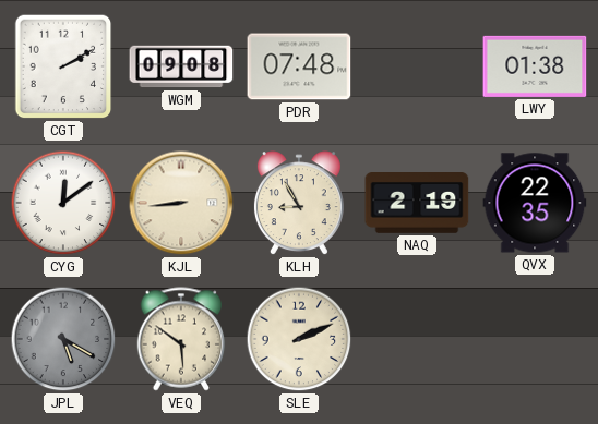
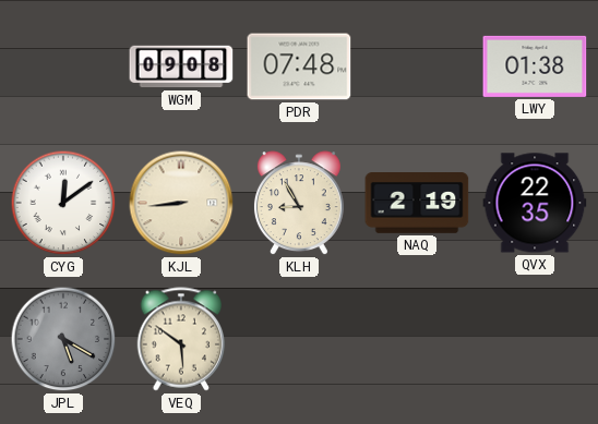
CGT: 2:10 -> none
SLE: 2:11 -> none
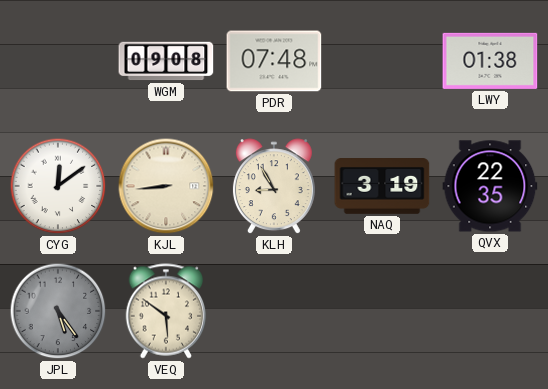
NAQ: 2:19 -> 3:19
JPL: 5:20 -> 5:24
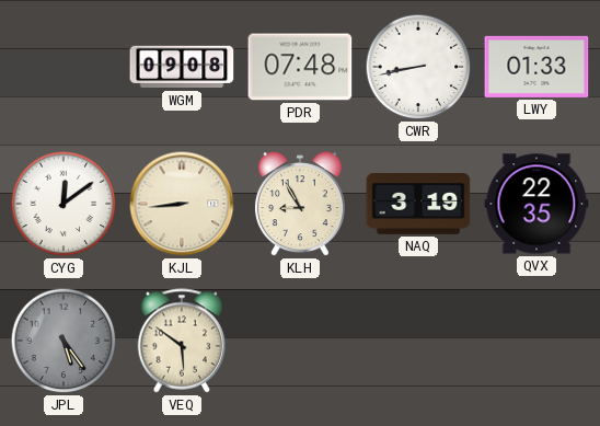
CWR: none -> 8:43
LWY: 01:38 -> 01:33
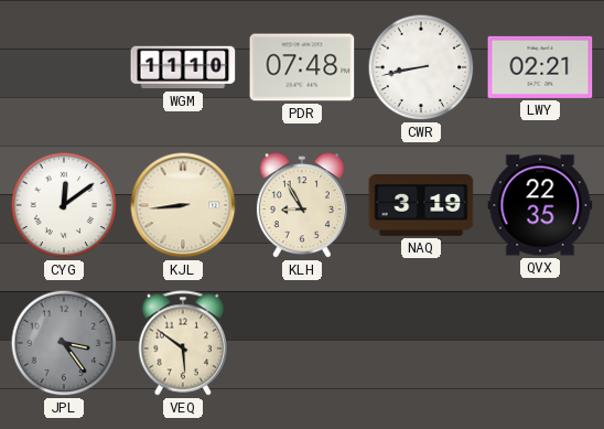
WGM: 09:08 -> 11:10
LWY: 01:33 -> 02:21
JPL: 5:24 -> 3:24
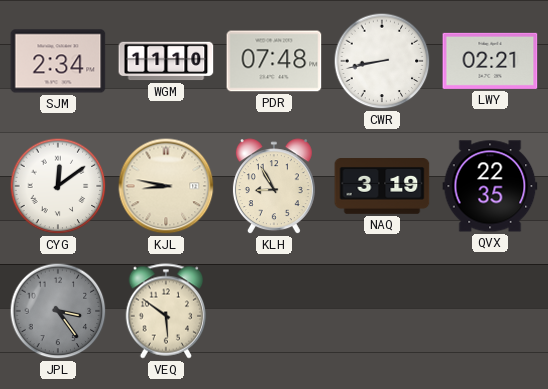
SJM: none -> 2:34
KJL: 8:44 -> 8:47
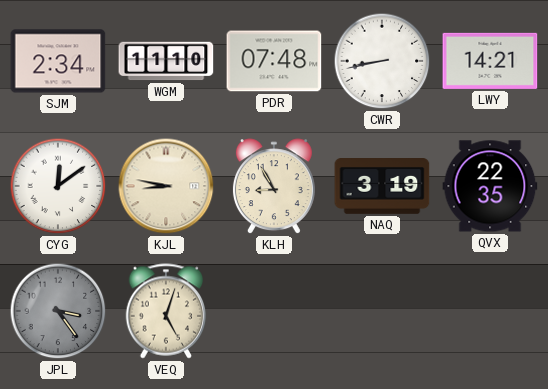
LWY: 02:21 -> 14:21
VEQ: 5:51 -> 5:03
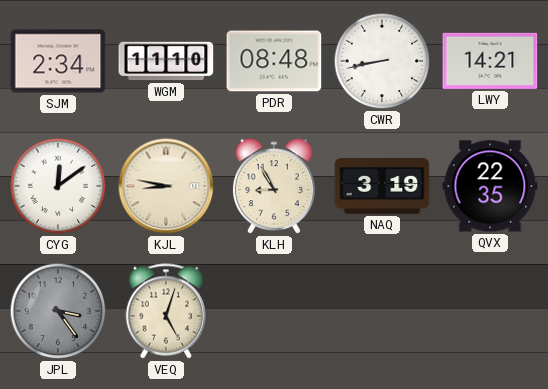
PDR: 07:48 -> 08:48
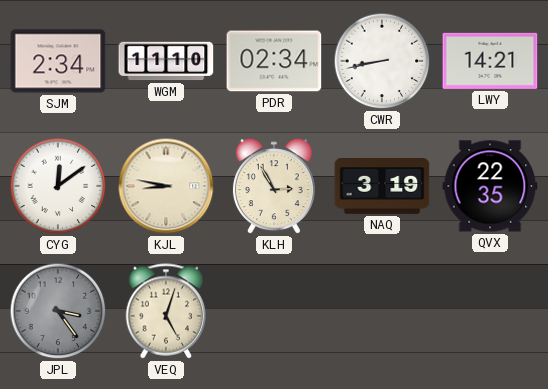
PDR: 08:48 -> 02:34
KLH: 8:55 -> 2:55
